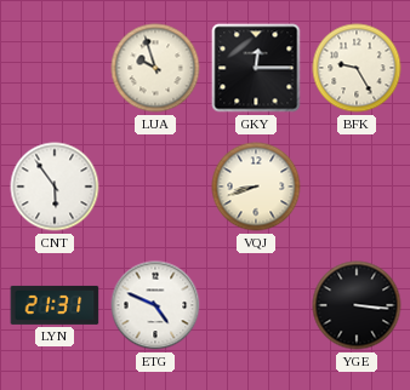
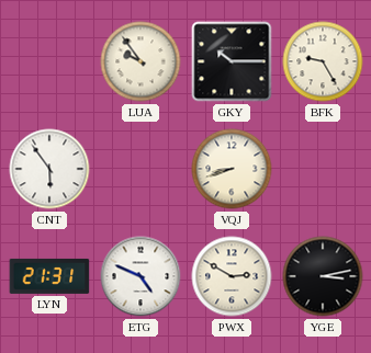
LUA: 9:57 -> 9:54
GKY: 12:15 -> 10:15
PWX: none -> 2:50
YGE: 3:16 -> 3:13
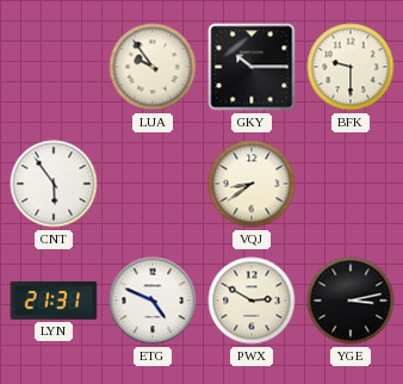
BFK: 9:25 -> 9:30
VQJ: 8:42 -> 8:39
